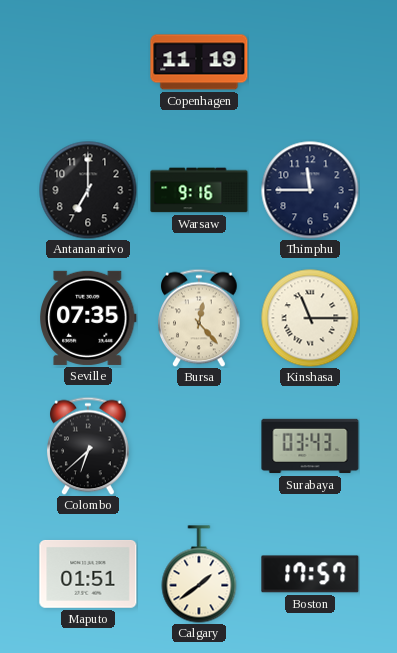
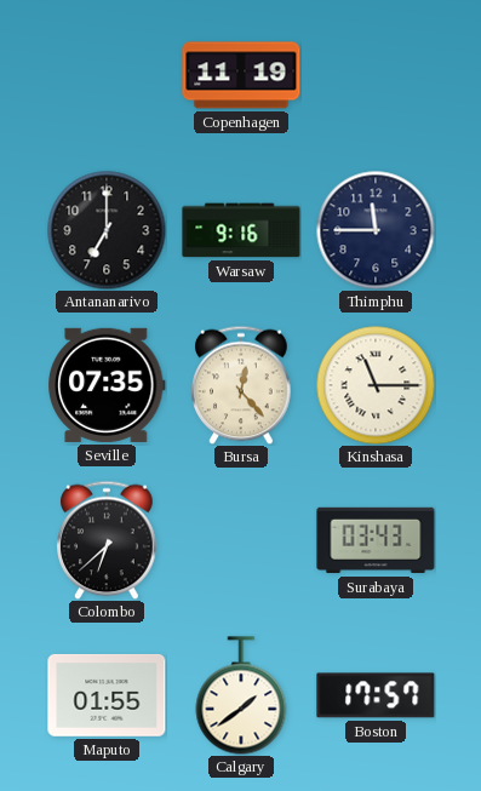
Maputo: 01:51 -> 01:55
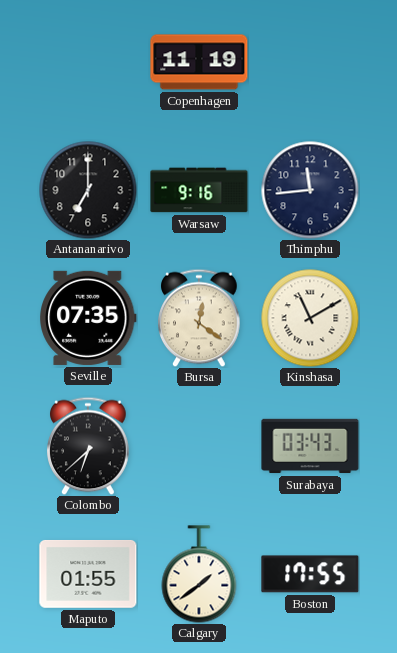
Thimphu: 11:45 -> 11:44
Bursa: 12:23 -> 12:21
Kinshasa: 11:15 -> 11:10
Boston: 17:57 -> 17:55
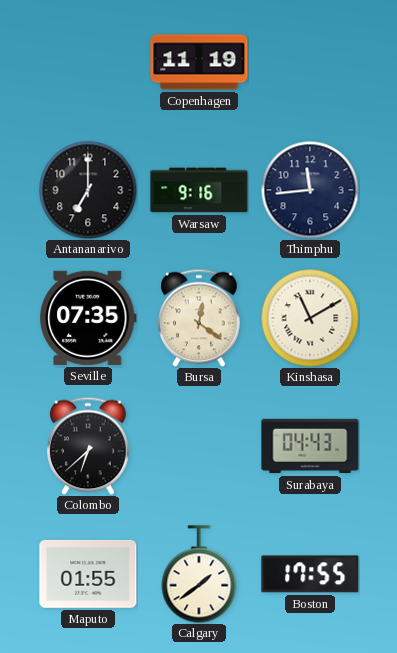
Surabaya: 03:43 -> 04:43
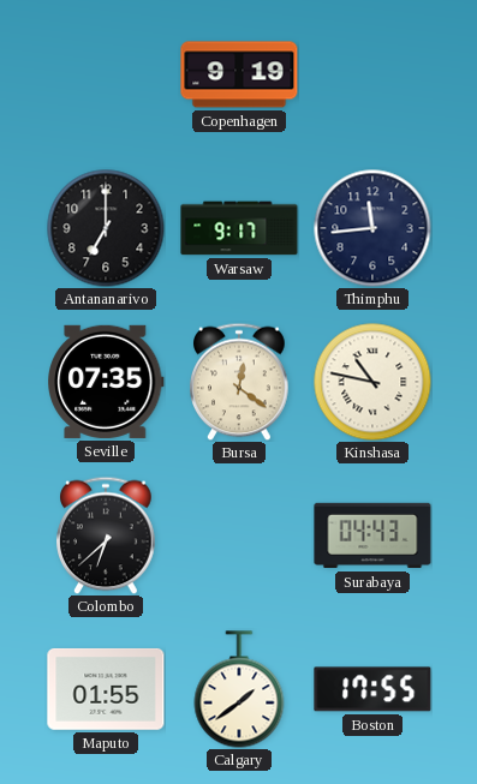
Copenhagen: 11:19 -> 9:19
Warsaw: 9:16 -> 9:17
Kinshasa: 11:10 -> 10:47
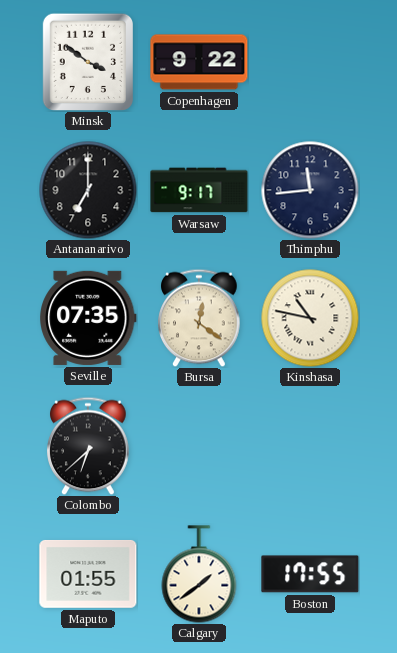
Minsk: none -> 3:51
Copenhagen: 9:19 -> 9:22
Surabaya: 04:43 -> none
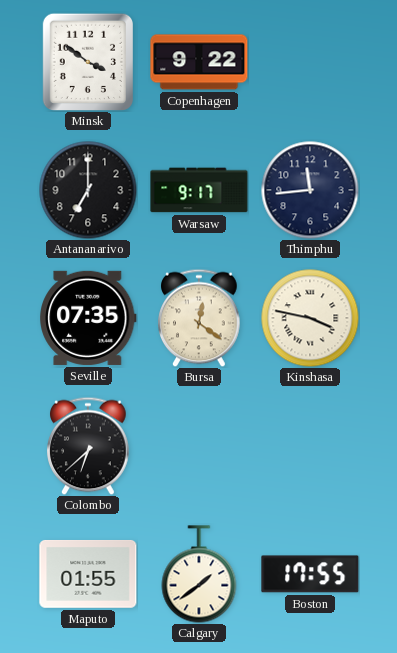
Kinshasa: 10:47 -> 3:47
